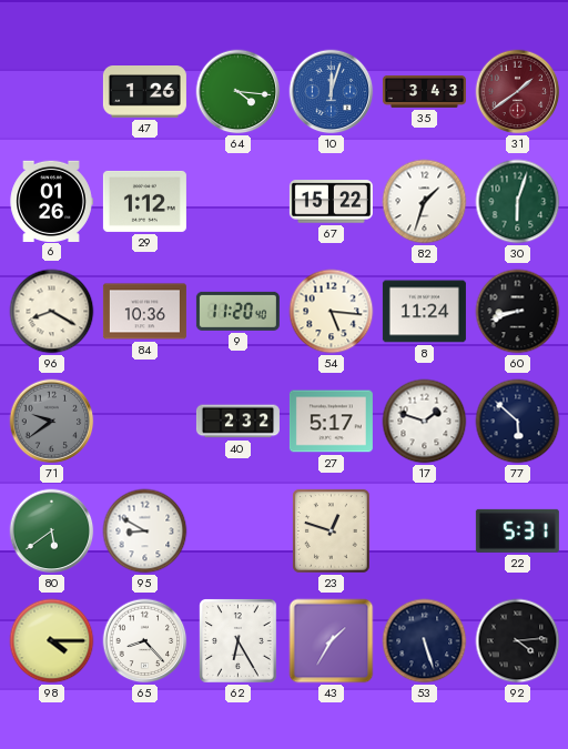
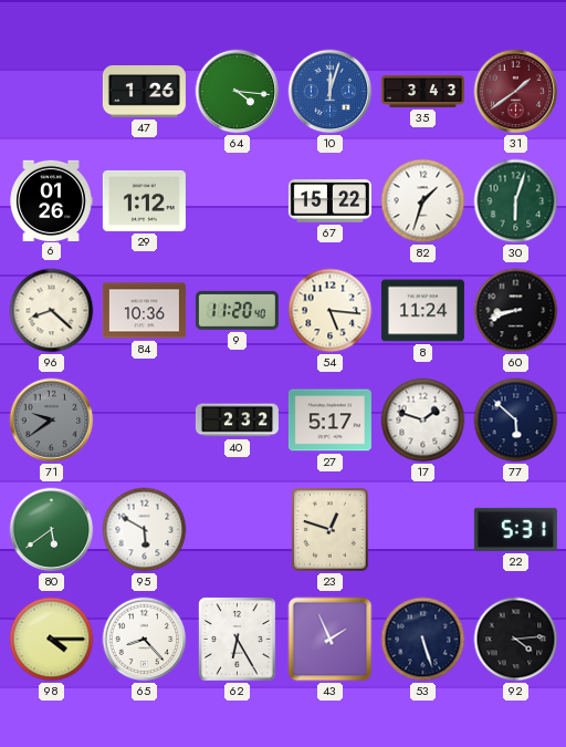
96: 8:20 -> 8:22
95: 8:50 -> 5:50
43: 1:35 -> 1:56
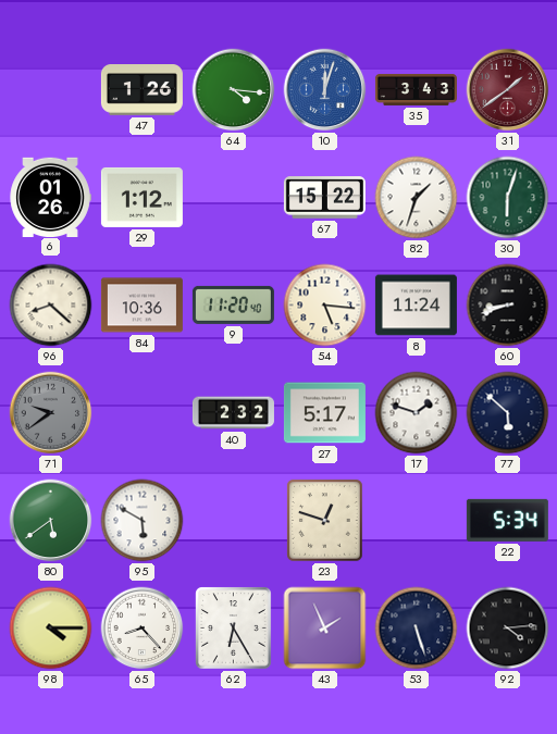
22: 5:31 -> 5:34
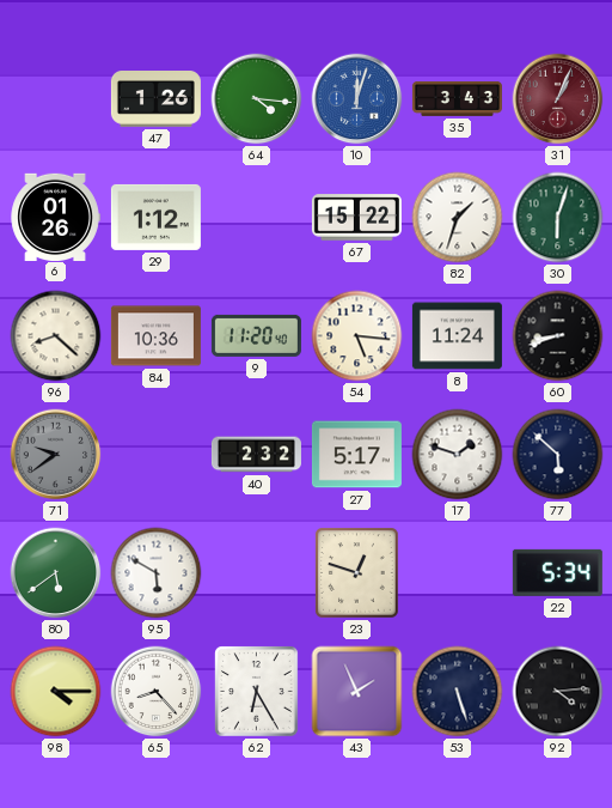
31: 1:39 -> 1:04
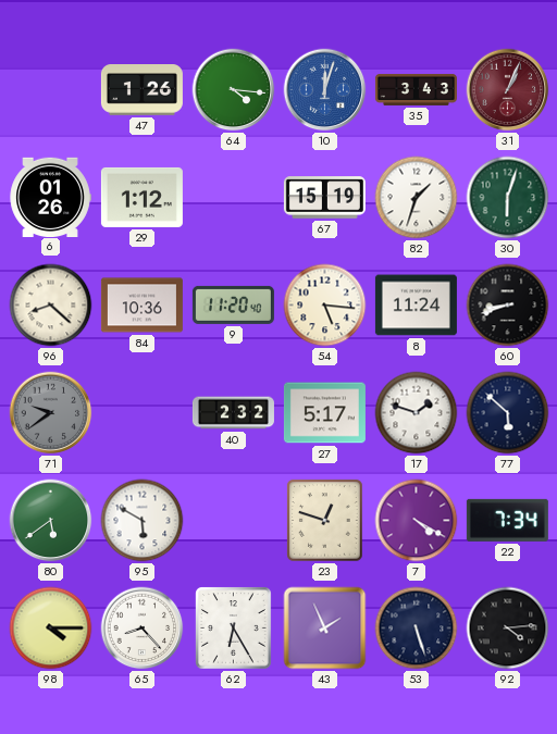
67: 15:22 -> 15:19
7: none -> 4:20
22: 5:34 -> 7:34
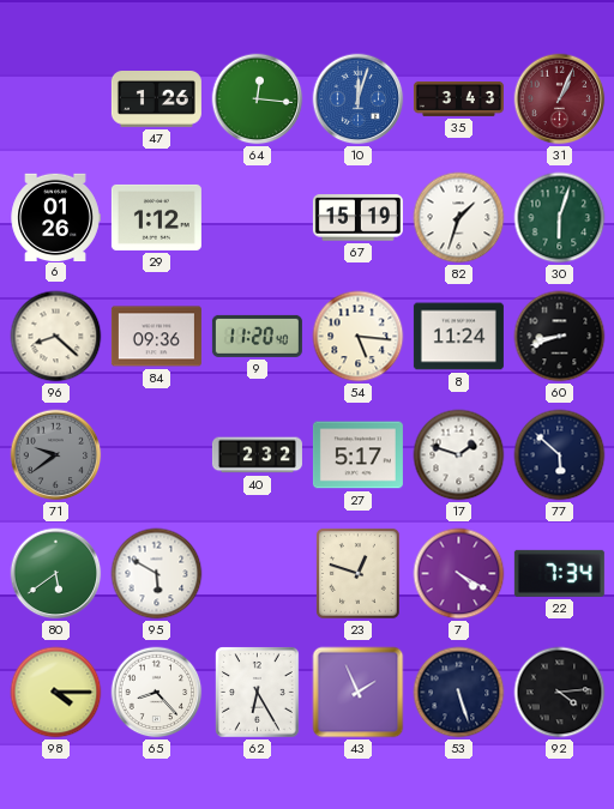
64: 4:16 -> 12:16
84: 10:36 -> 09:36
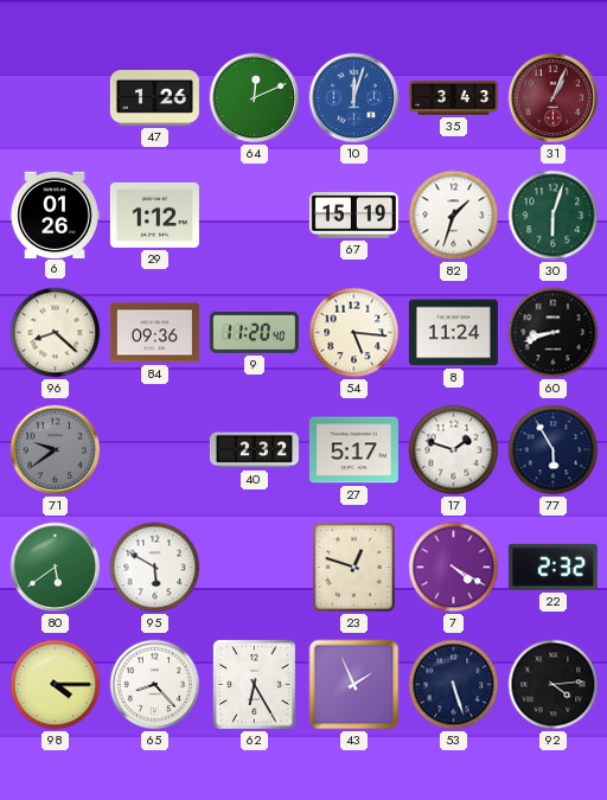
64: 12:16 -> 12:11
77: 5:52 -> 5:55
22: 7:34 -> 2:32
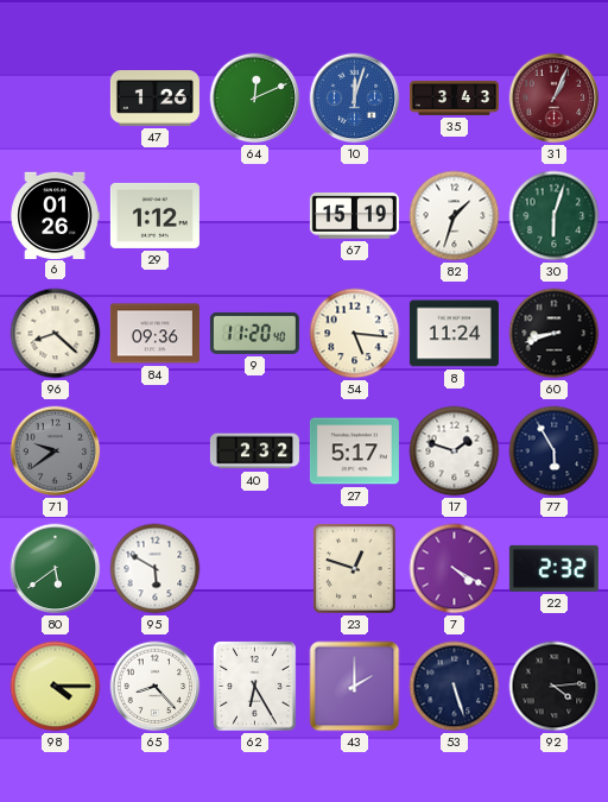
43: 1:56 -> 2:00
